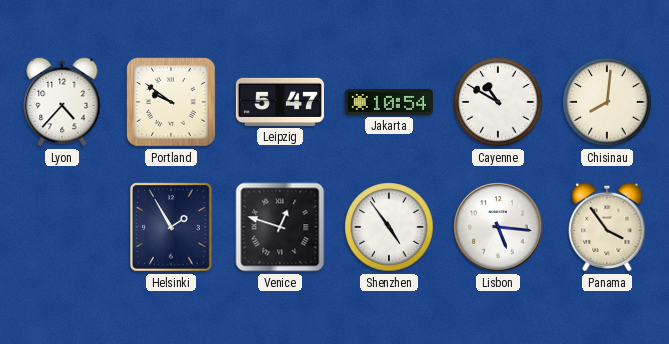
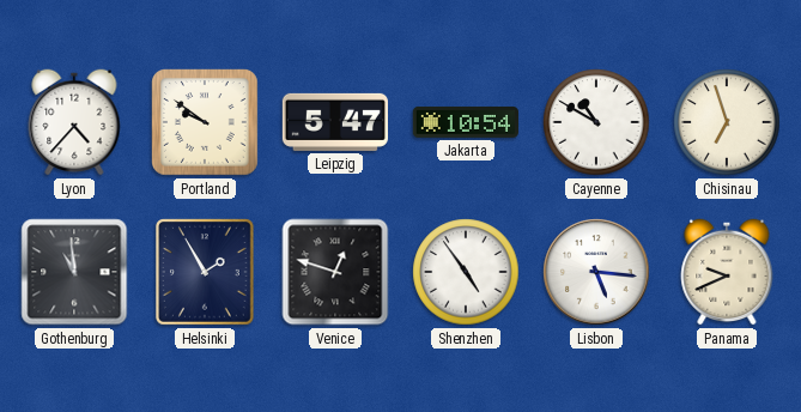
Chisinau: 8:01 -> 6:57
Gothenburg: none -> 10:59
Panama: 3:54 -> 9:41
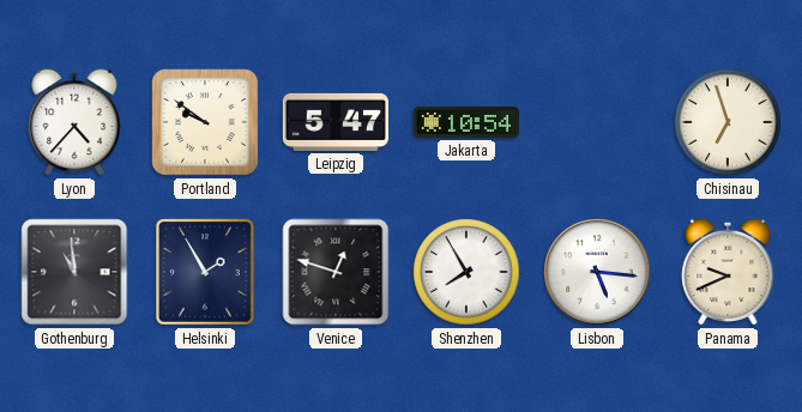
Cayenne: 10:50 -> none
Shenzhen: 4:54 -> 7:55
